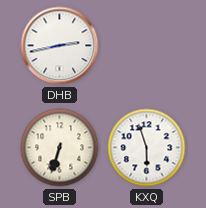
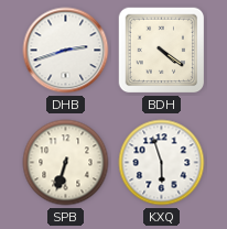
DHB: 2:43 -> 2:42
BDH: none -> 4:21
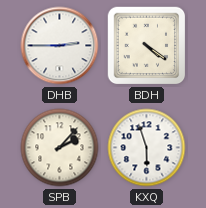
DHB: 2:42 -> 2:45
SPB: 6:33 -> 2:07
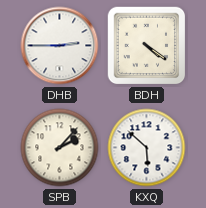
KXQ: 5:57 -> 5:52
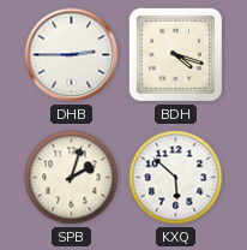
BDH: 4:21 -> 4:18
SPB: 2:07 -> 2:03
